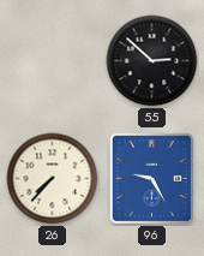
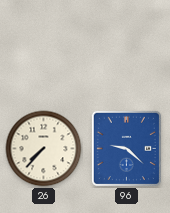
55: 2:52 -> none
96: 9:25 -> 9:22
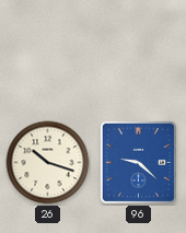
26: 7:37 -> 10:18
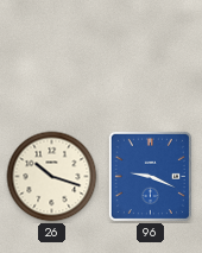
96: 9:22 -> 9:19
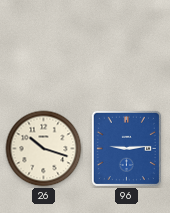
96: 9:19 -> 9:14
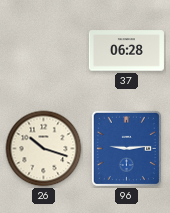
37: none -> 06:28
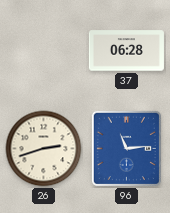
26: 10:18 -> 2:42
96: 9:14 -> 11:14
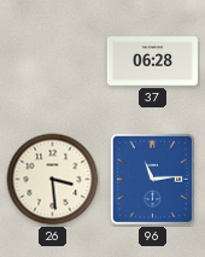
26: 2:42 -> 3:29
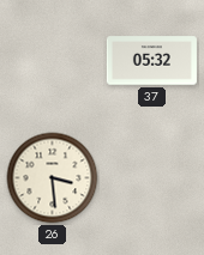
37: 06:28 -> 05:32
96: 11:14 -> none
